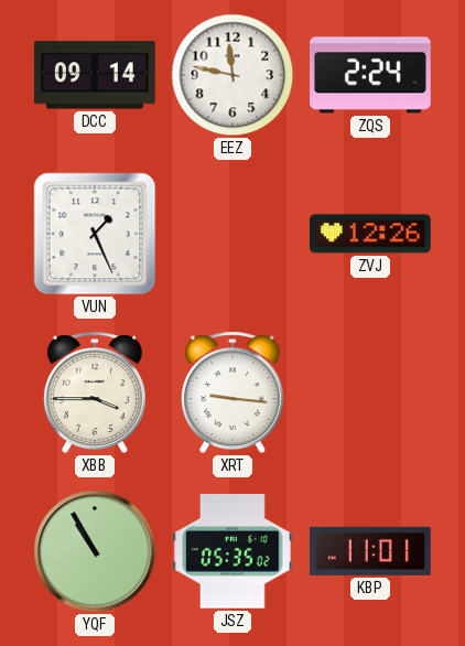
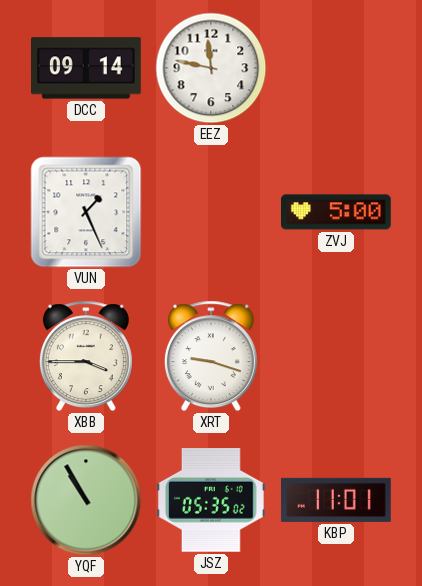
ZQS: 2:24 -> none
ZVJ: 12:26 -> 5:00
XRT: 9:16 -> 9:18
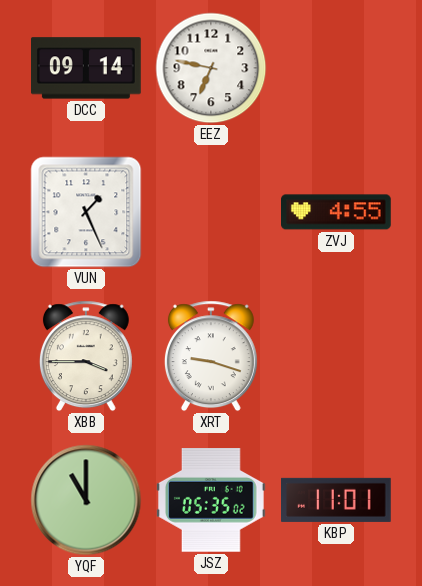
EEZ: 11:47 -> 6:47
ZVJ: 5:00 -> 4:55
YQF: 10:55 -> 11:00
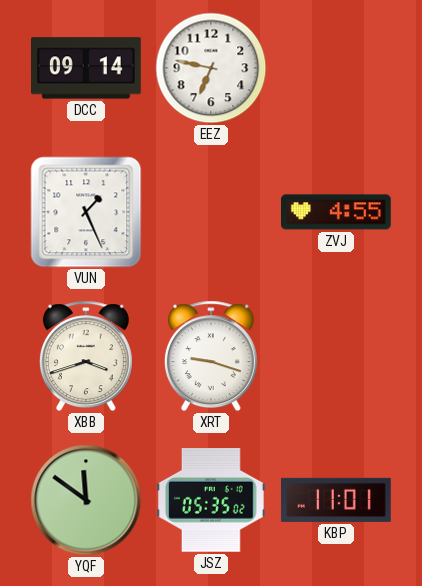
XBB: 3:45 -> 3:42
YQF: 11:00 -> 11:51
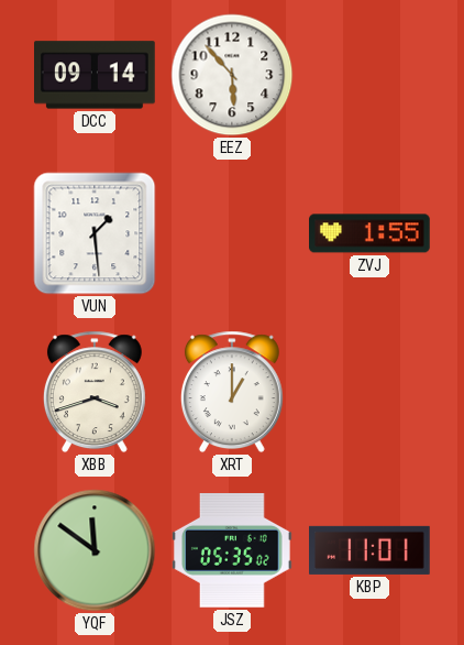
EEZ: 6:47 -> 5:53
VUN: 1:26 -> 1:29
ZVJ: 4:55 -> 1:55
XRT: 9:18 -> 1:00
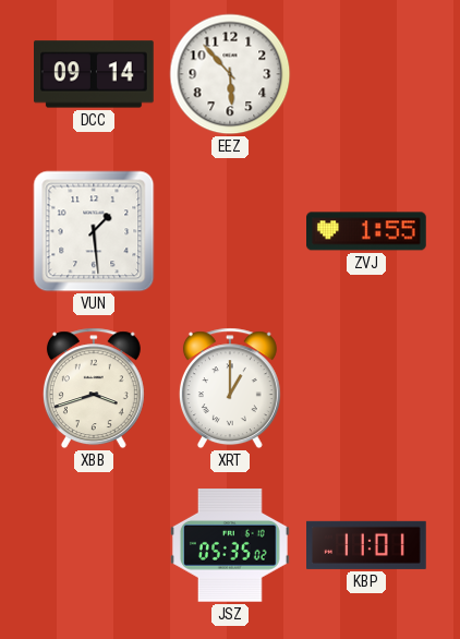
YQF: 11:51 -> none
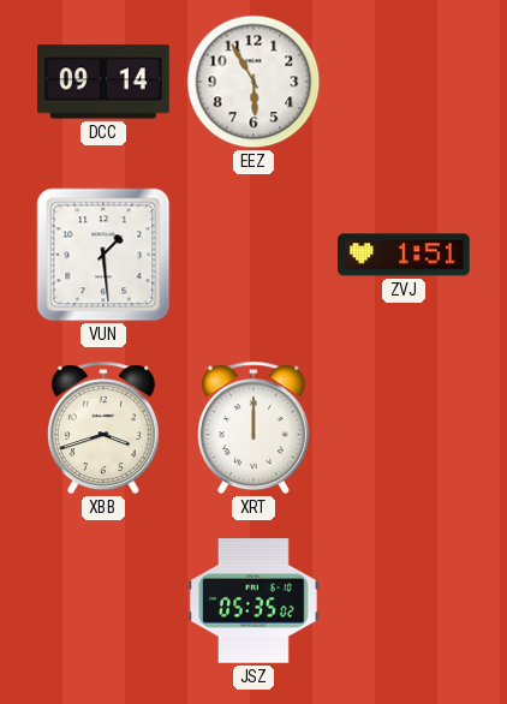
EEZ: 5:53 -> 5:55
ZVJ: 1:55 -> 1:51
XRT: 1:00 -> 12:00
KBP: 11:01 -> none
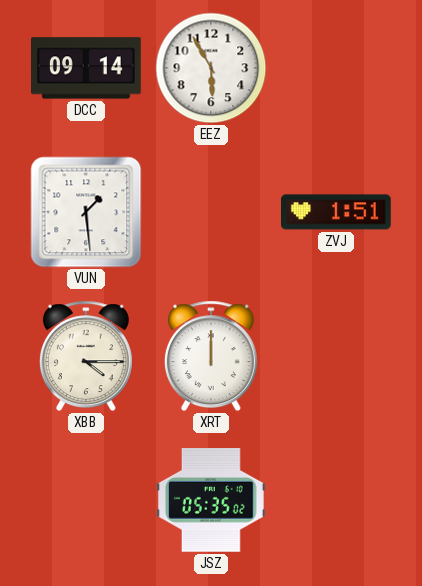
XBB: 3:42 -> 4:15
